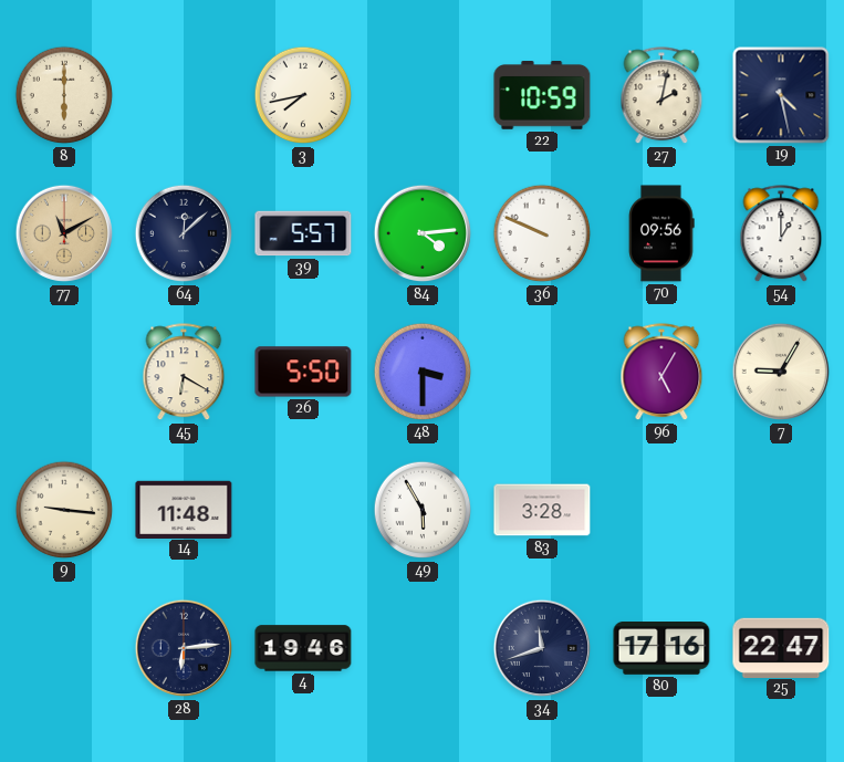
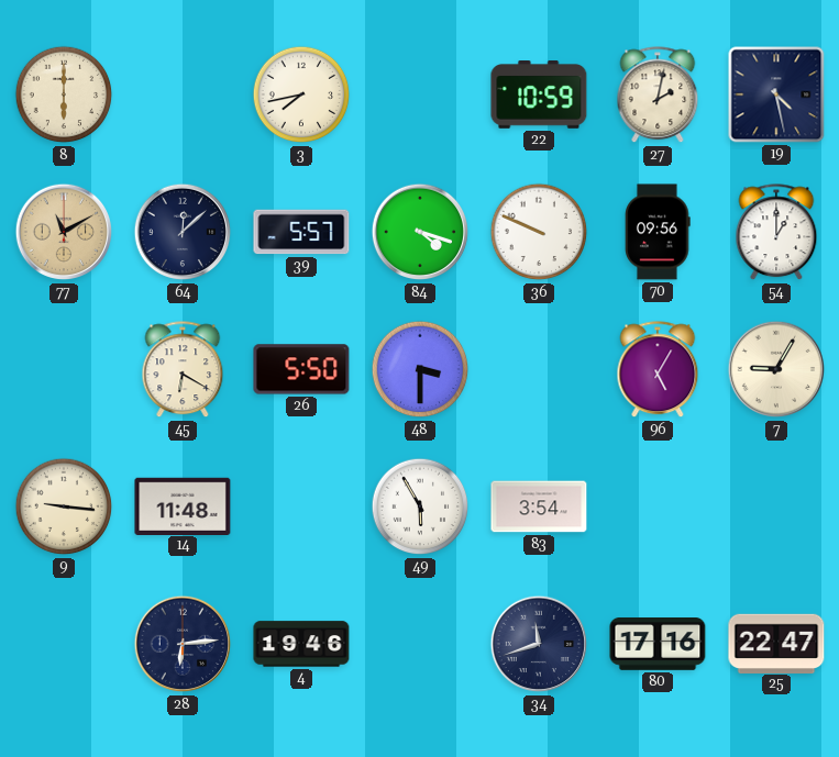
84: 4:14 -> 4:18
83: 3:28 -> 3:54
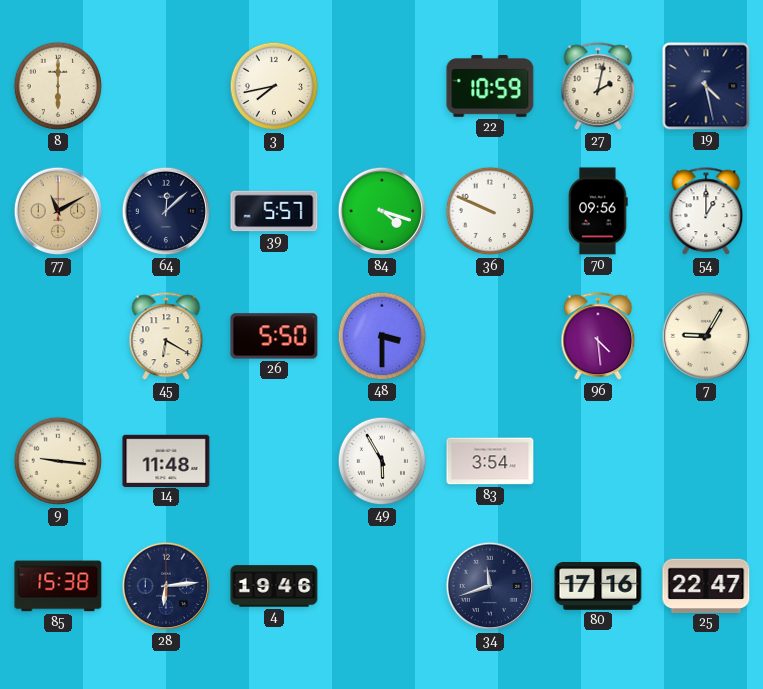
96: 5:05 -> 4:29
85: none -> 15:38
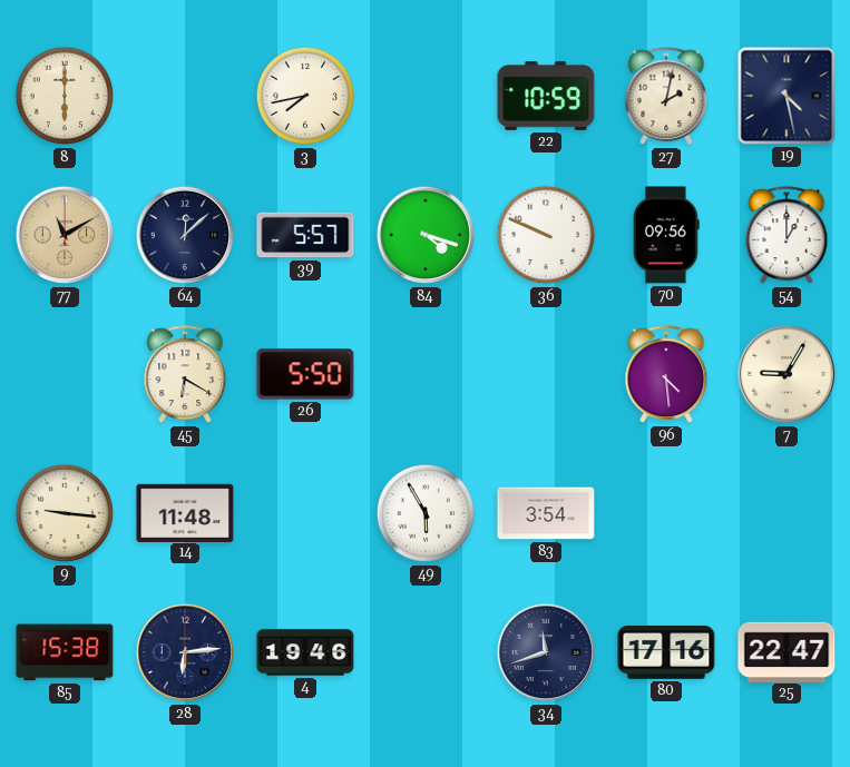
48: 3:30 -> none
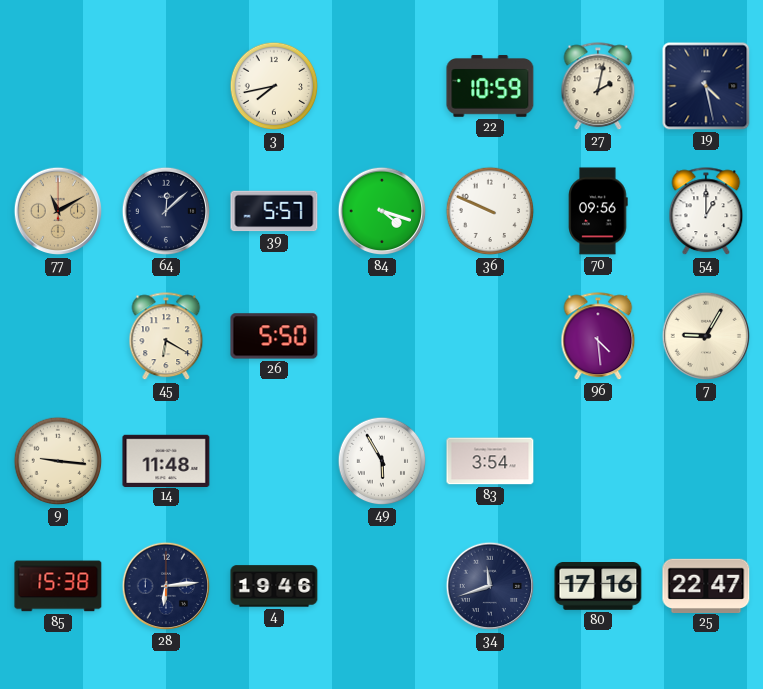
8: 6:00 -> none
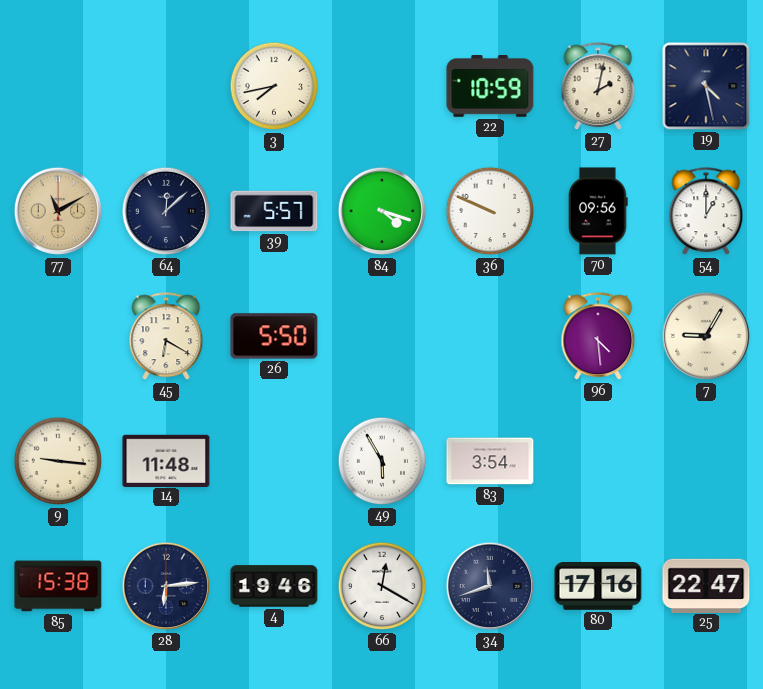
66: none -> 12:20
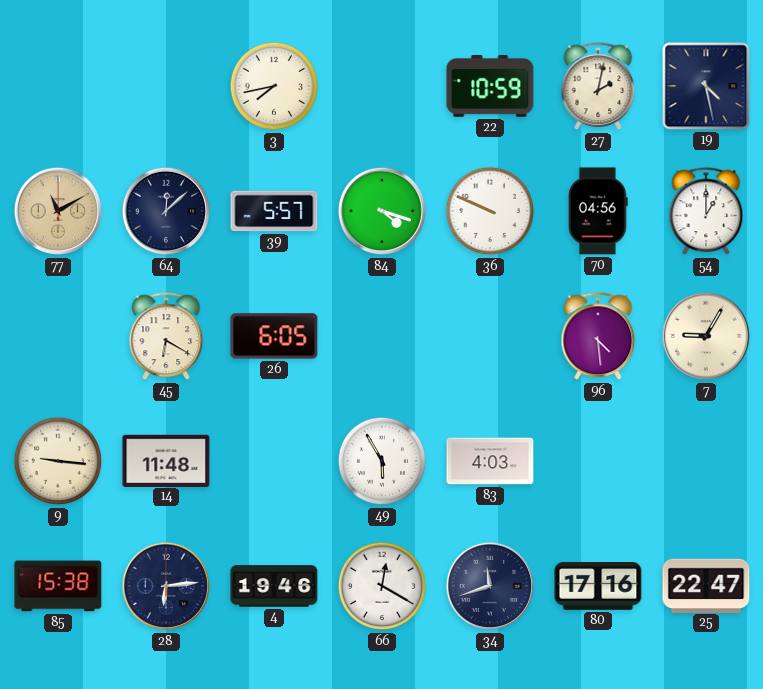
70: 09:56 -> 04:56
26: 5:50 -> 6:05
83: 3:54 -> 4:03
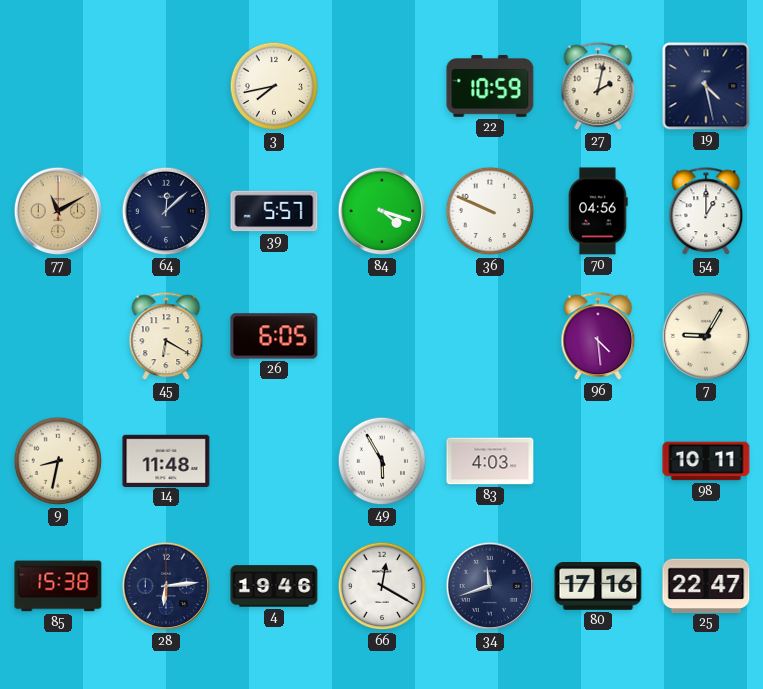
9: 9:16 -> 8:32
98: none -> 10:11
